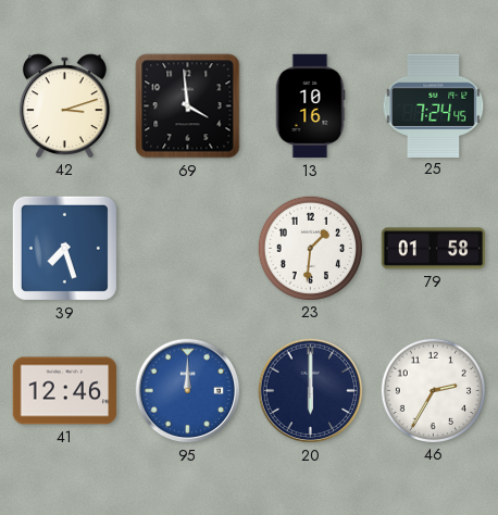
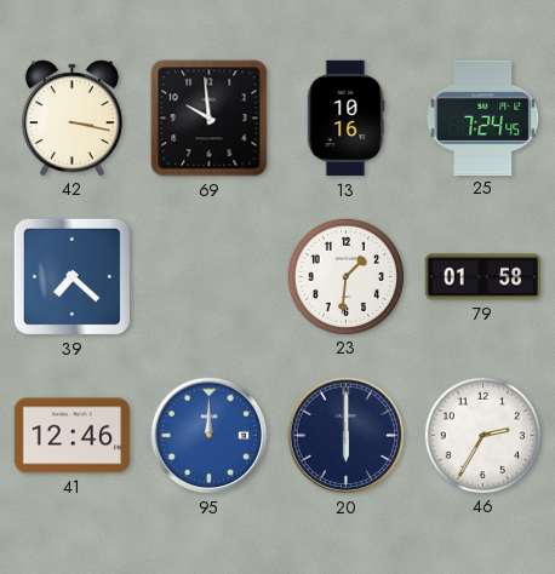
42: 3:12 -> 3:17
69: 3:59 -> 9:59
39: 7:27 -> 7:22
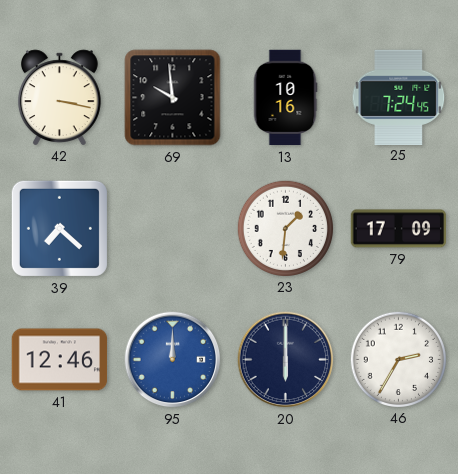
79: 01:58 -> 17:09
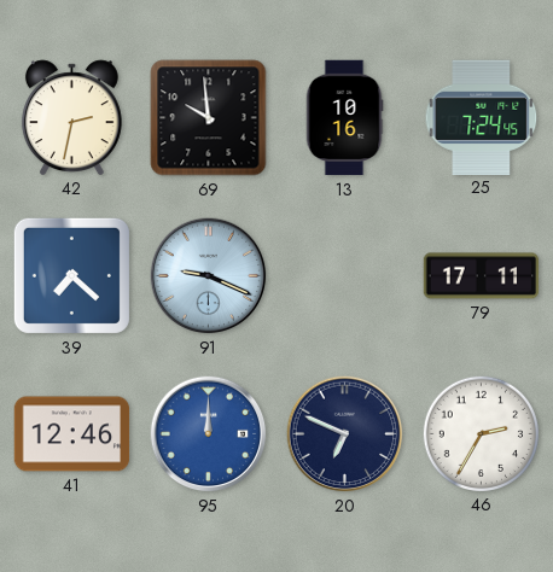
42: 3:17 -> 2:32
91: none -> 9:19
23: 1:31 -> none
79: 17:09 -> 17:11
20: 6:00 -> 6:49
